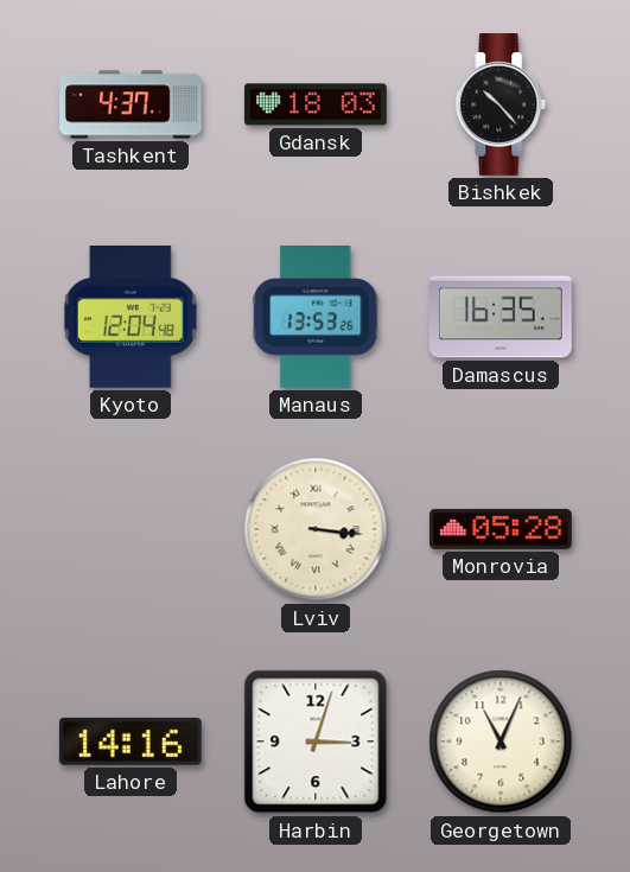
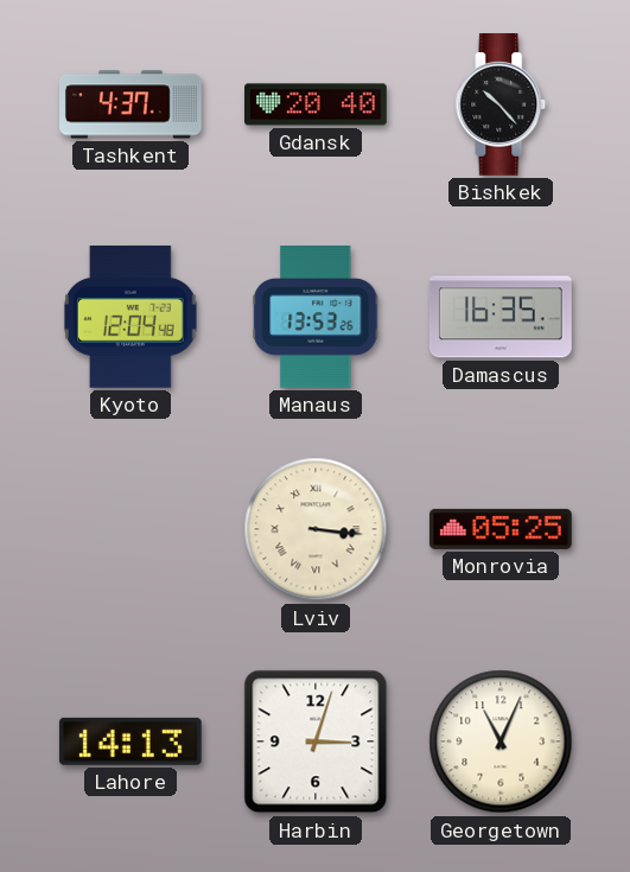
Gdansk: 18:03 -> 20:40
Monrovia: 05:28 -> 05:25
Lahore: 14:16 -> 14:13
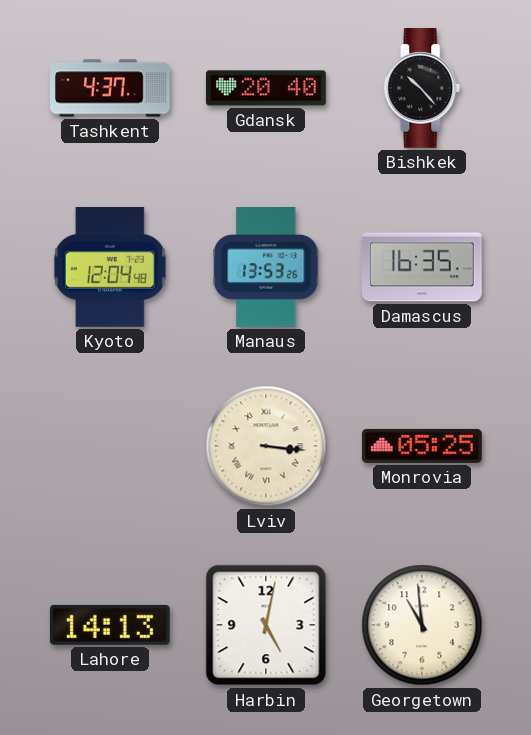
Harbin: 3:03 -> 5:02
Georgetown: 11:04 -> 10:59
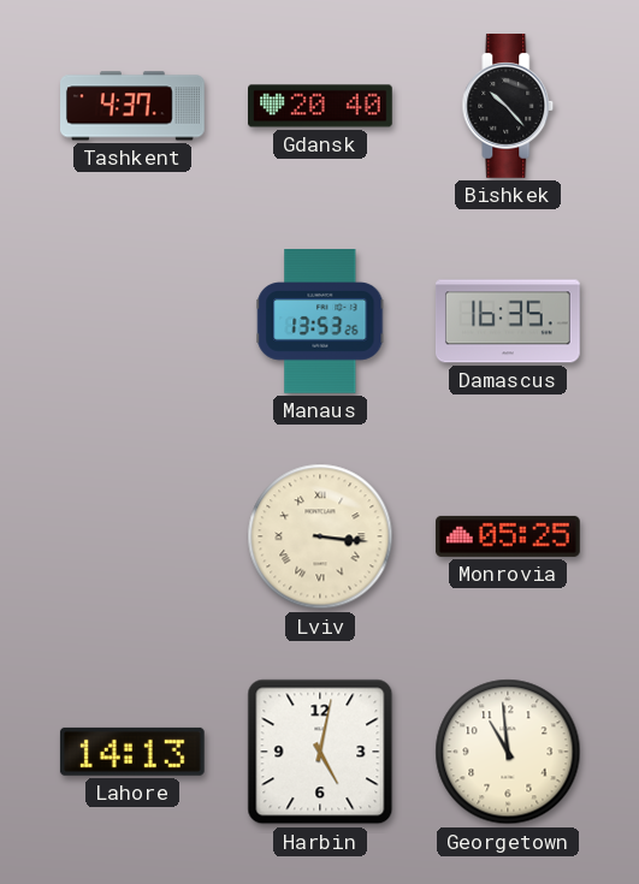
Kyoto: 12:04 -> none
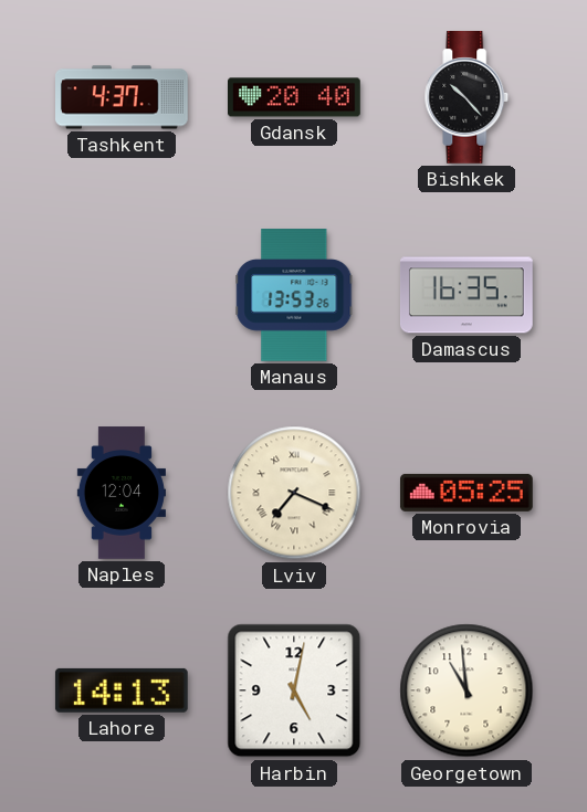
Naples: none -> 12:04
Lviv: 3:16 -> 7:19
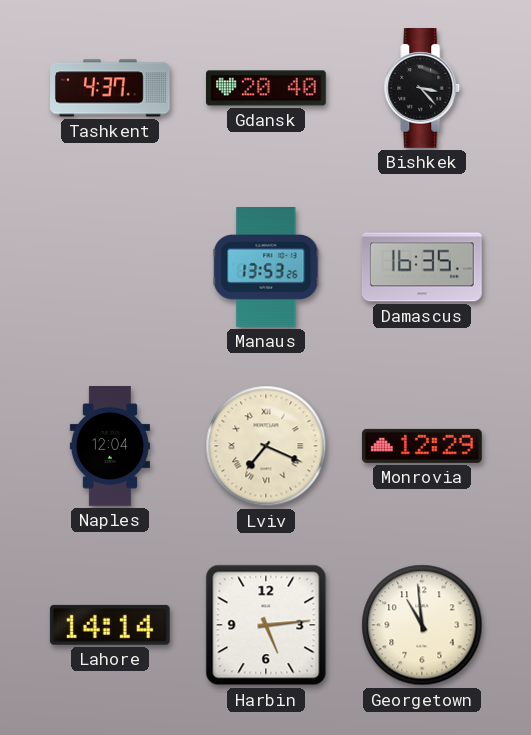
Bishkek: 10:23 -> 3:23
Monrovia: 05:25 -> 12:29
Lahore: 14:13 -> 14:14
Harbin: 5:02 -> 5:14
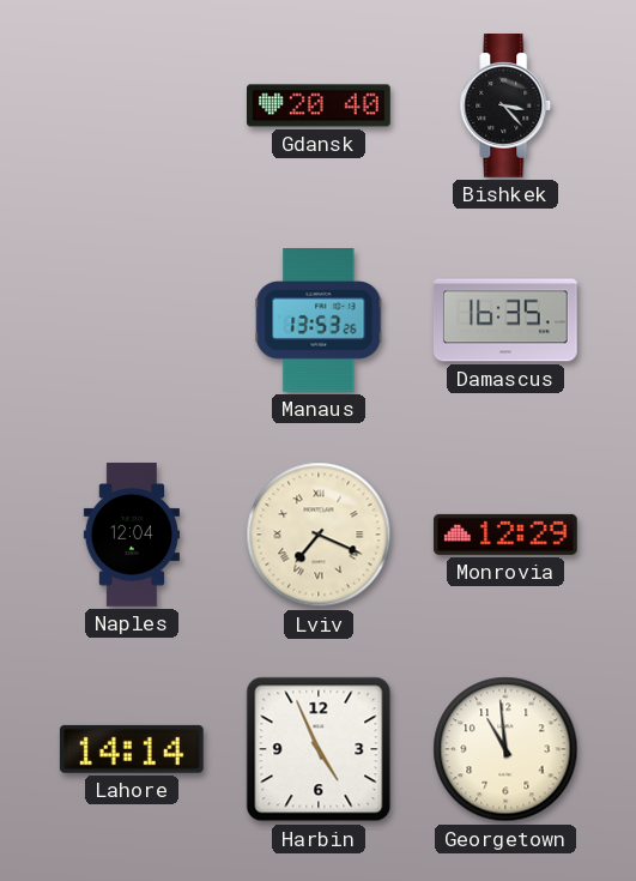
Tashkent: 4:37 -> none
Harbin: 5:14 -> 4:56
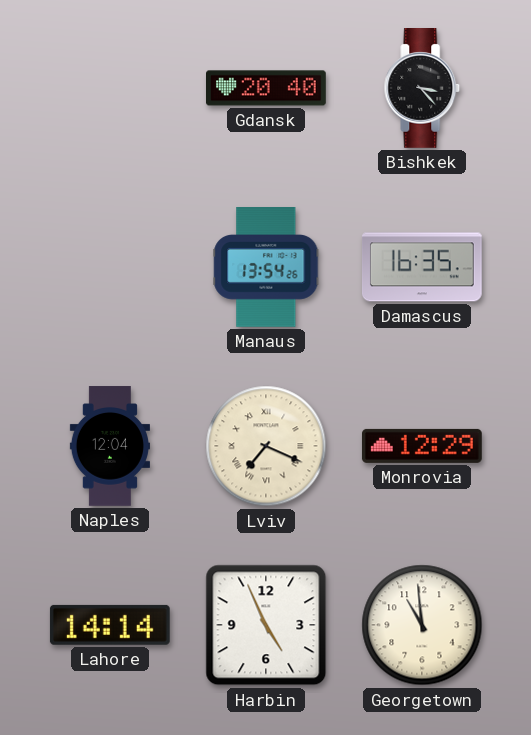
Manaus: 13:53 -> 13:54
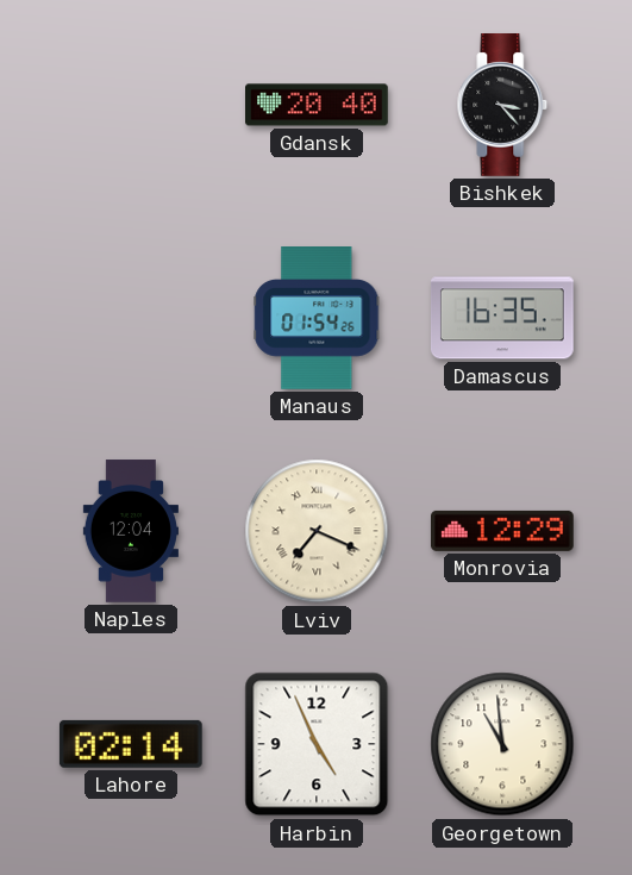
Manaus: 13:54 -> 01:54
Lahore: 14:14 -> 02:14
